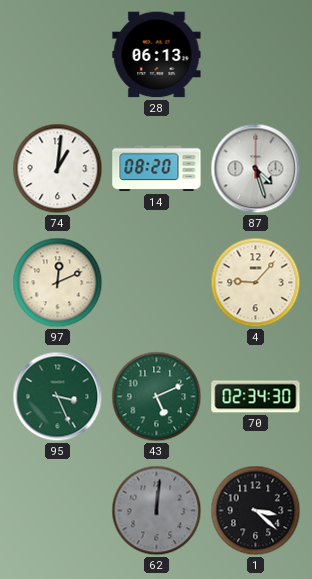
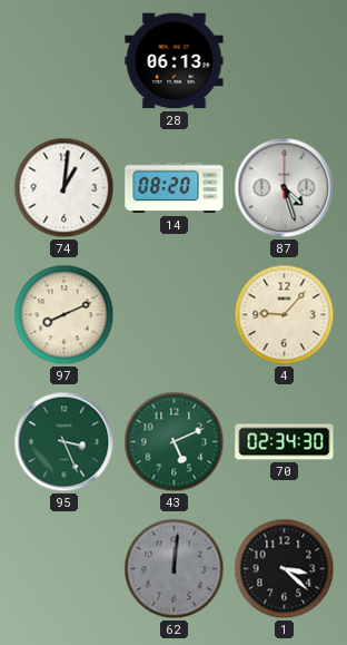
97: 12:11 -> 8:11
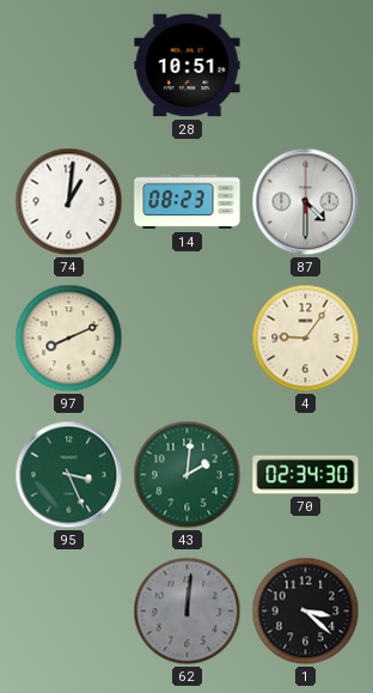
28: 06:13 -> 10:51
14: 08:20 -> 08:23
87: 4:27 -> 4:30
4: 9:07 -> 9:06
43: 5:11 -> 2:01
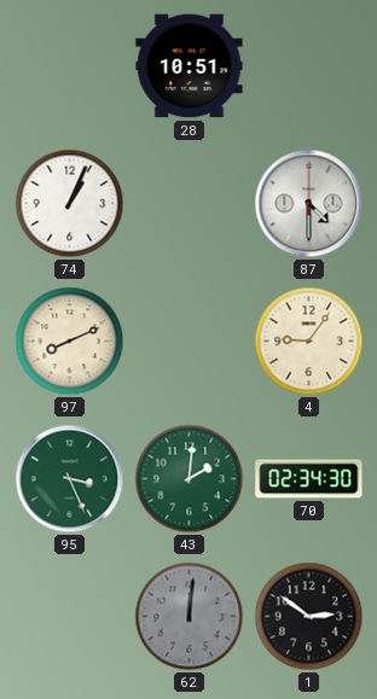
74: 1:01 -> 1:04
14: 08:23 -> none
1: 3:22 -> 2:51
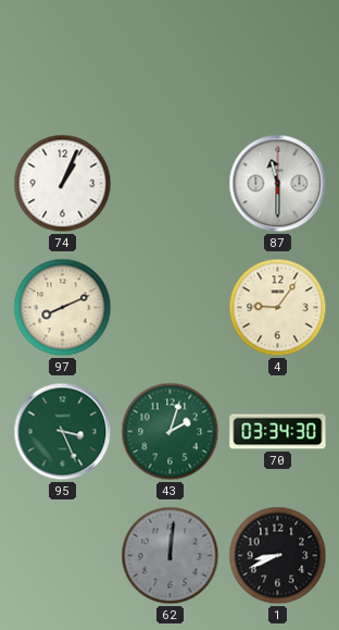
28: 10:51 -> none
87: 4:30 -> 11:30
43: 2:01 -> 2:03
70: 02:34 -> 03:34
1: 2:51 -> 8:41
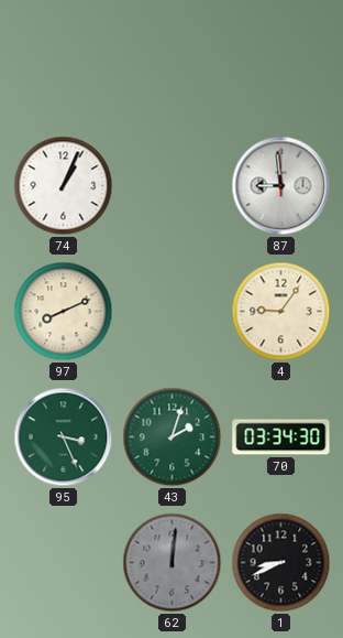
87: 11:30 -> 8:59
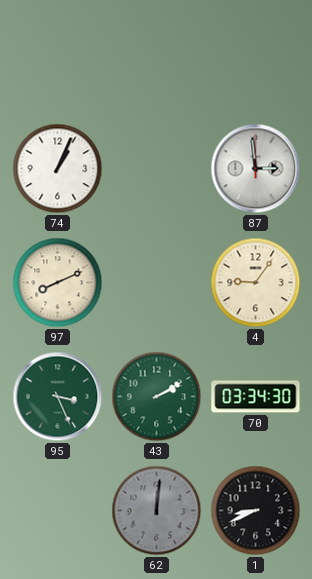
87: 8:59 -> 2:59
43: 2:03 -> 2:10
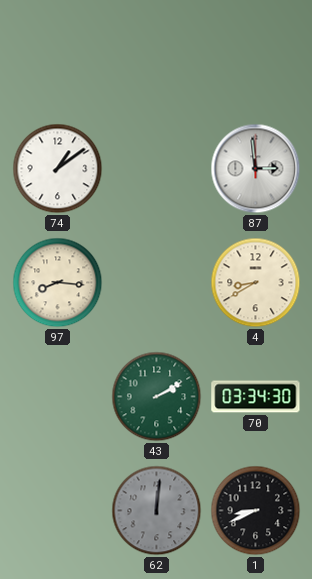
74: 1:04 -> 1:09
97: 8:11 -> 8:16
4: 9:06 -> 8:40
95: 3:26 -> none
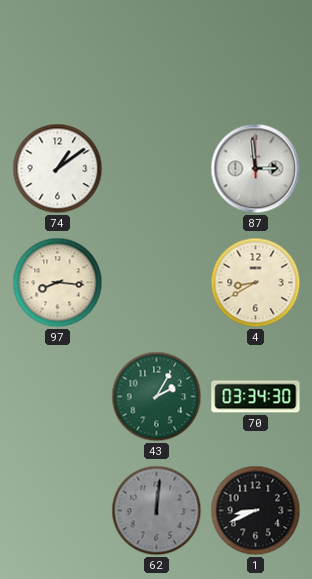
43: 2:10 -> 2:05
